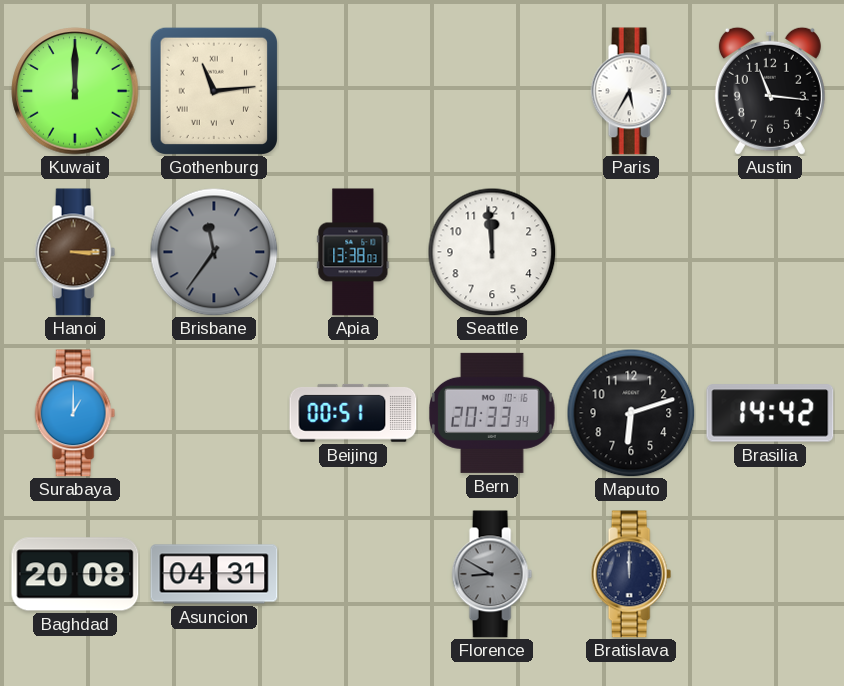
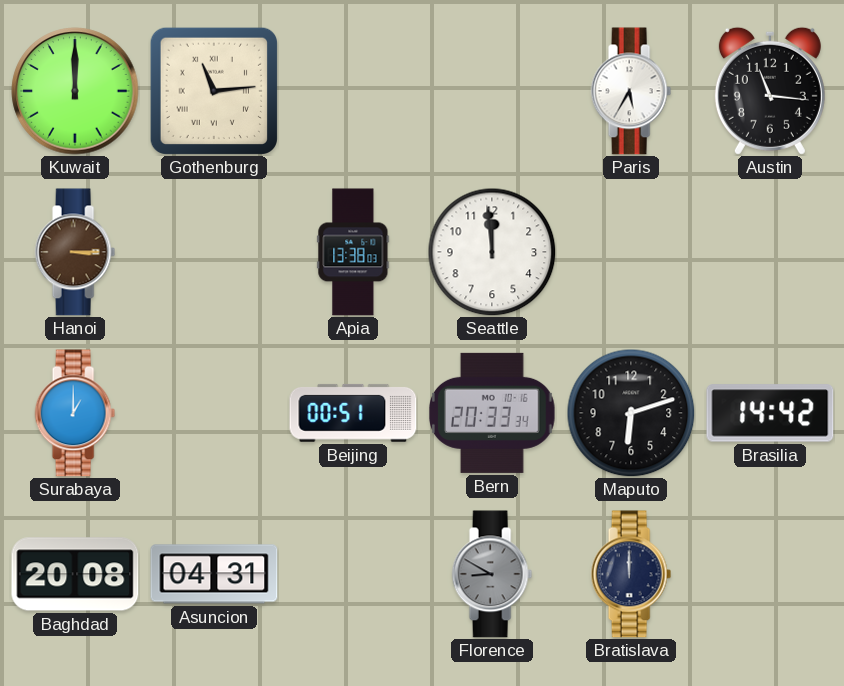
Brisbane: 11:36 -> none
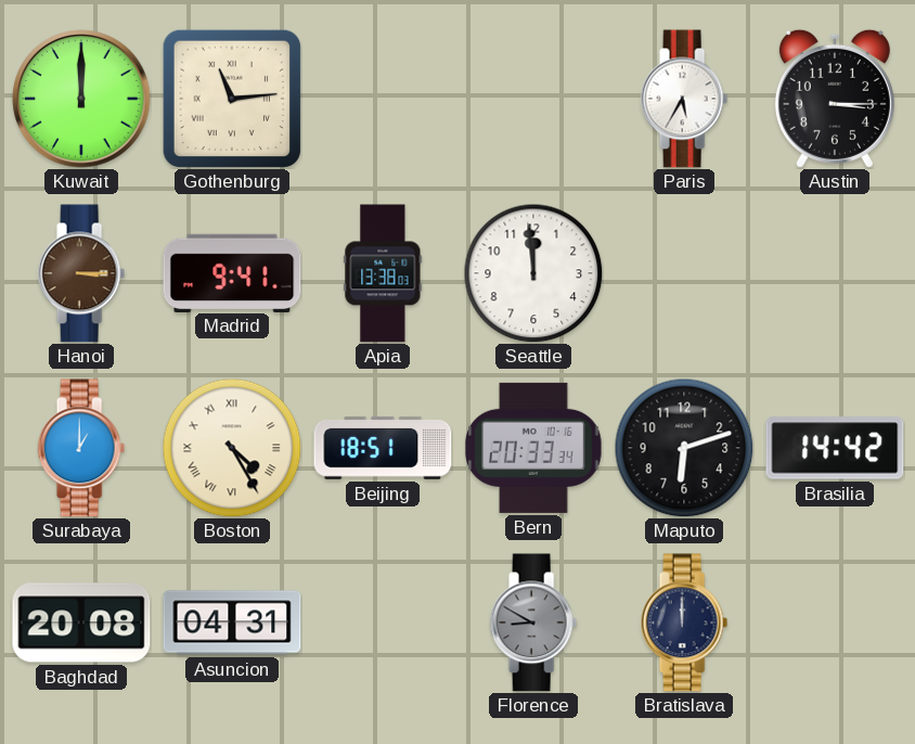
Austin: 11:16 -> 3:15
Madrid: none -> 9:41
Boston: none -> 4:25
Beijing: 00:51 -> 18:51
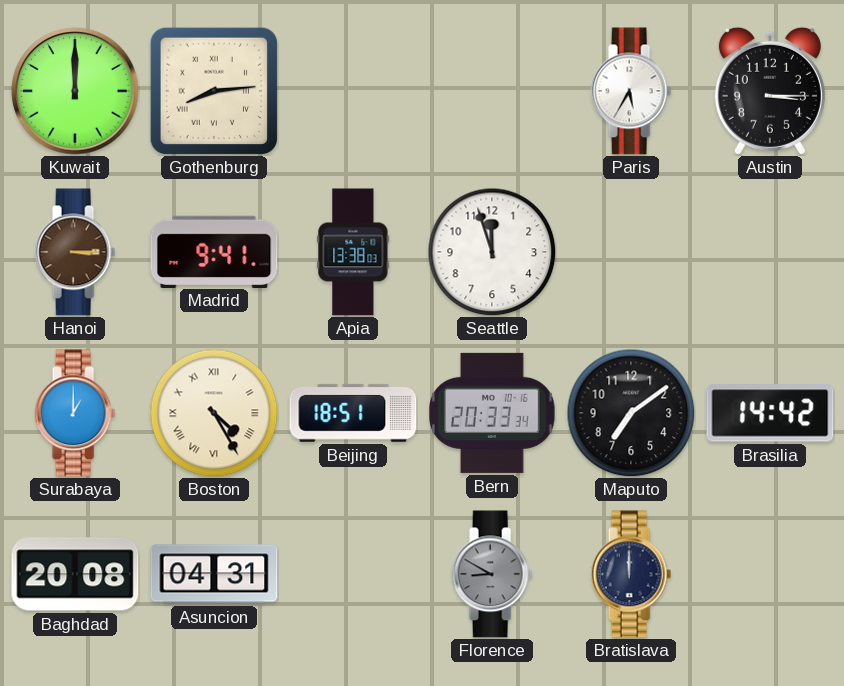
Gothenburg: 11:14 -> 8:14
Seattle: 11:59 -> 11:57
Maputo: 6:12 -> 7:09
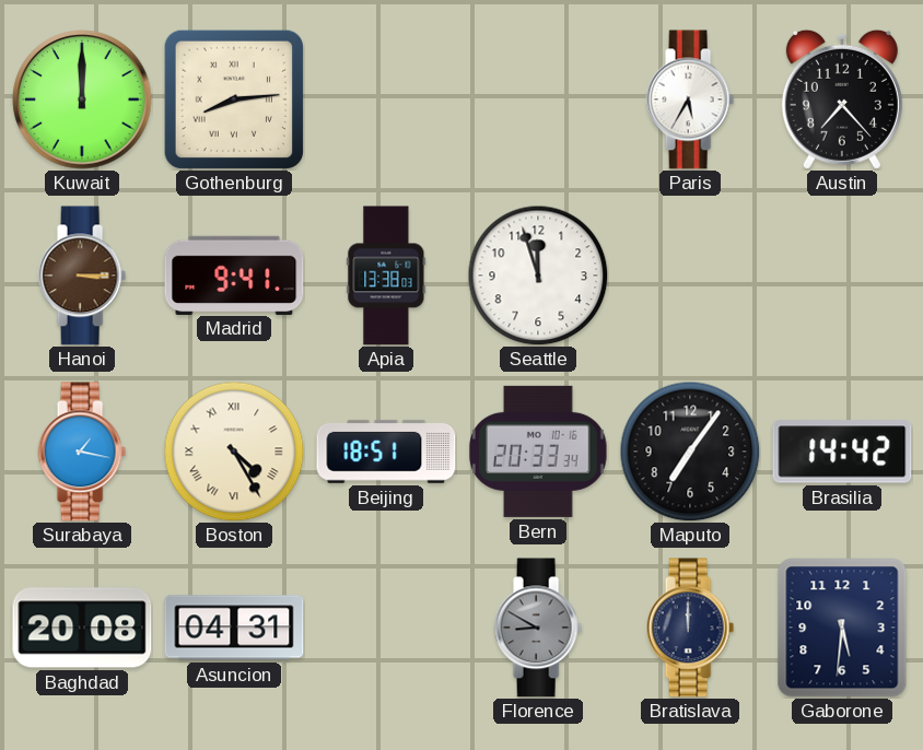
Austin: 3:15 -> 7:23
Surabaya: 1:00 -> 1:17
Maputo: 7:09 -> 7:06
Gaborone: none -> 5:31
